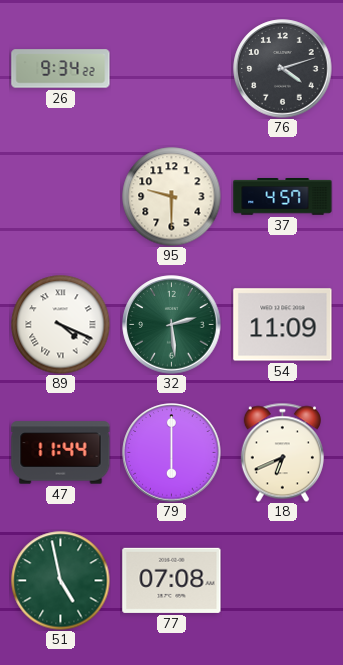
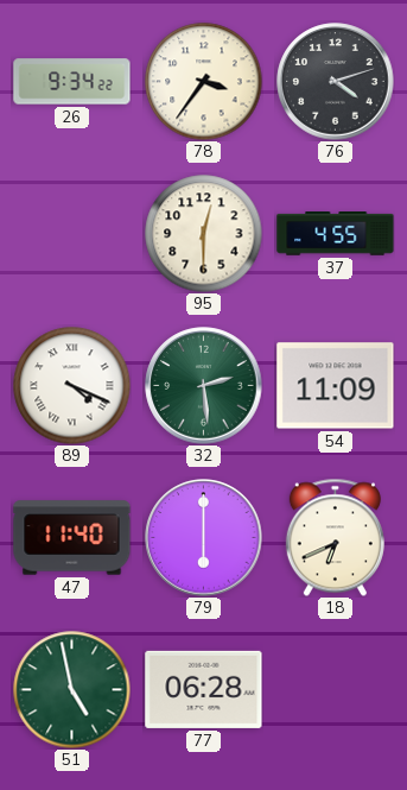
78: none -> 3:36
95: 9:30 -> 12:30
37: 4:57 -> 4:55
47: 11:44 -> 11:40
77: 07:08 -> 06:28
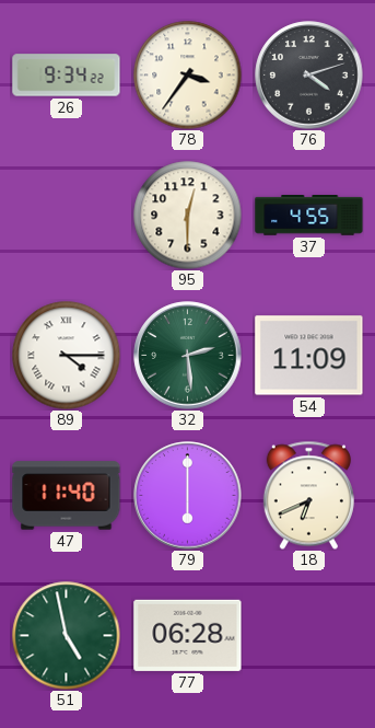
89: 4:19 -> 4:15
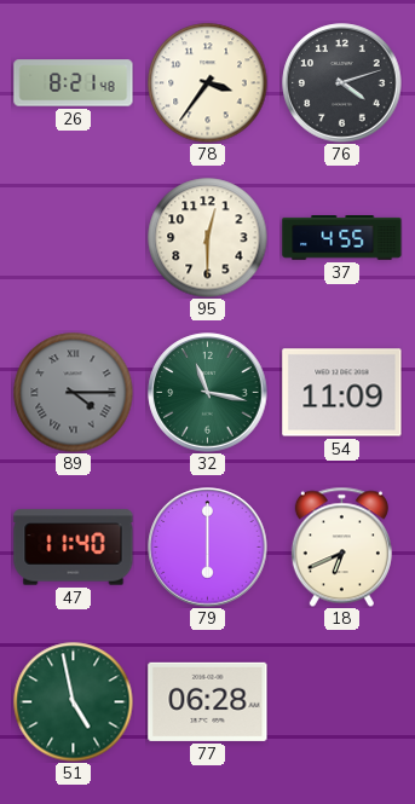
26: 9:34 -> 8:21
89 dial: white -> grey
32: 2:29 -> 11:17
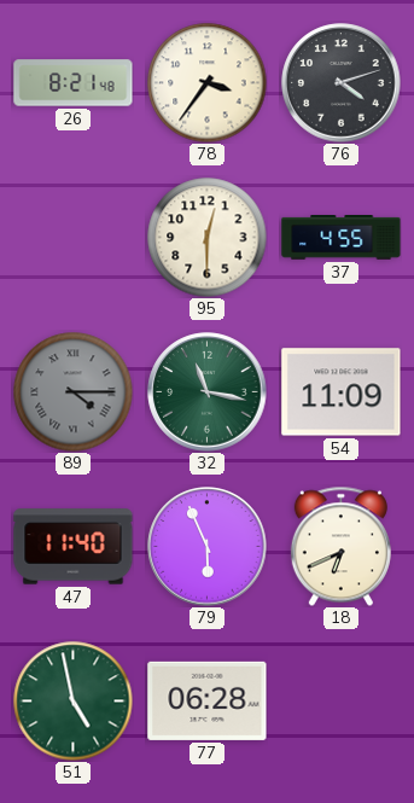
79: 6:00 -> 5:56
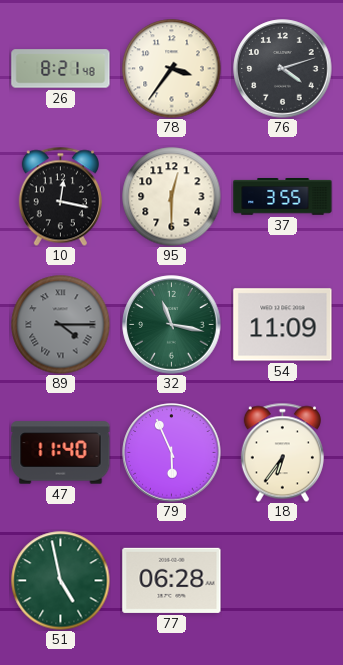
10: none -> 12:17
37: 4:55 -> 3:55
18: 6:41 -> 6:36
